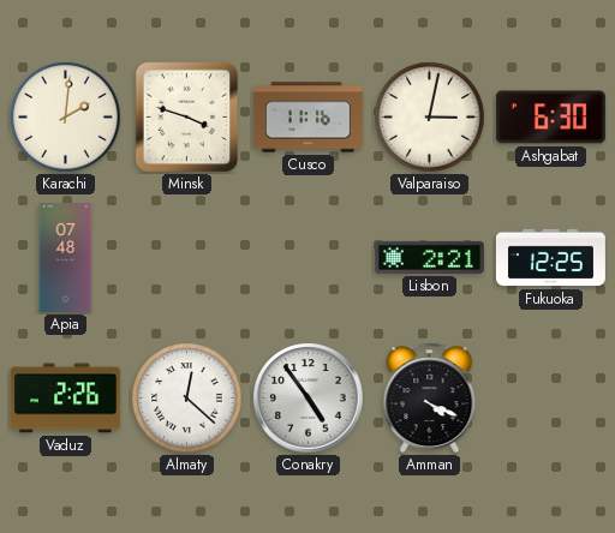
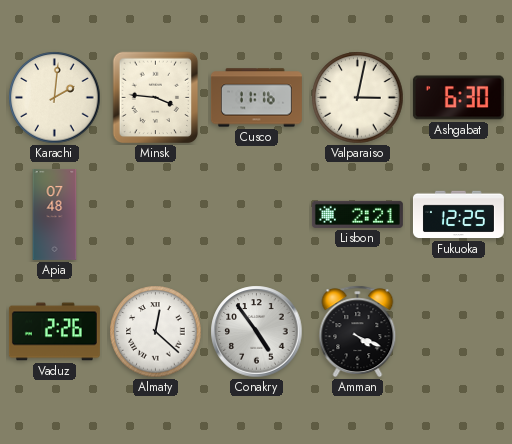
Minsk: 3:48 -> 3:46
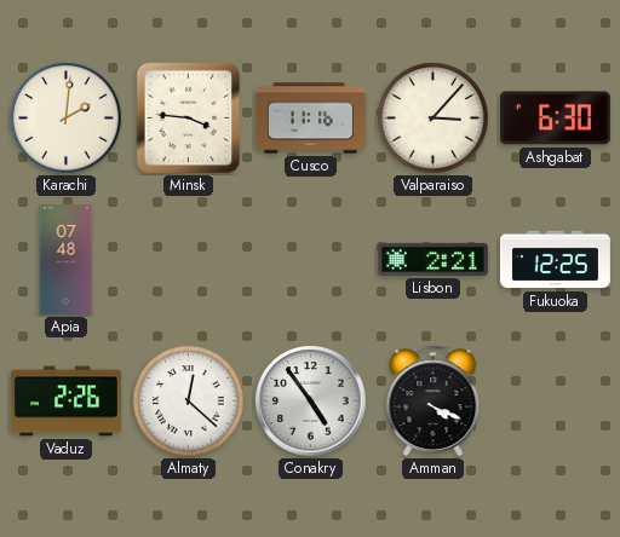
Valparaiso: 3:02 -> 3:07
